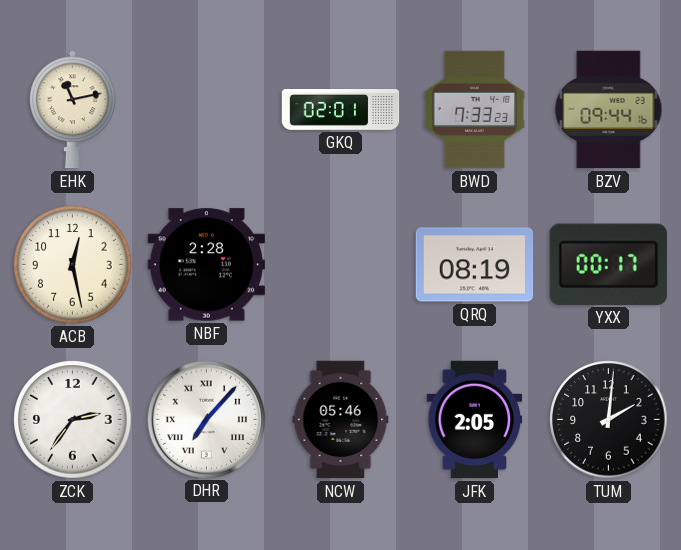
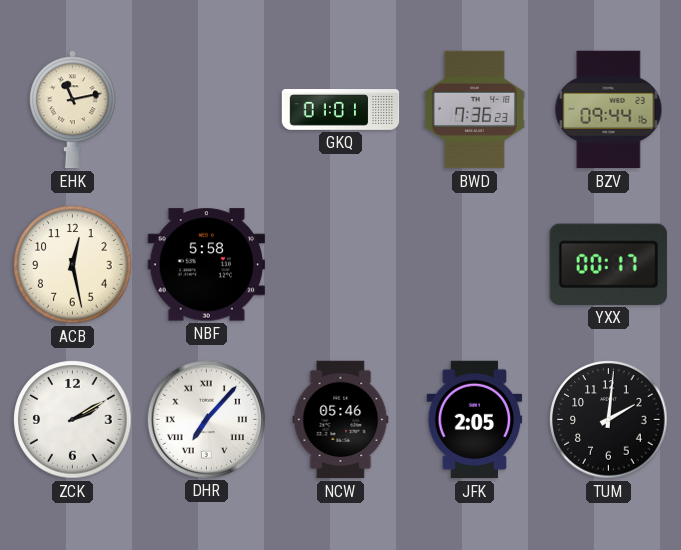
GKQ: 02:01 -> 01:01
BWD: 7:33 -> 7:36
NBF: 2:28 -> 5:58
QRQ: 08:19 -> none
ZCK: 2:36 -> 2:10
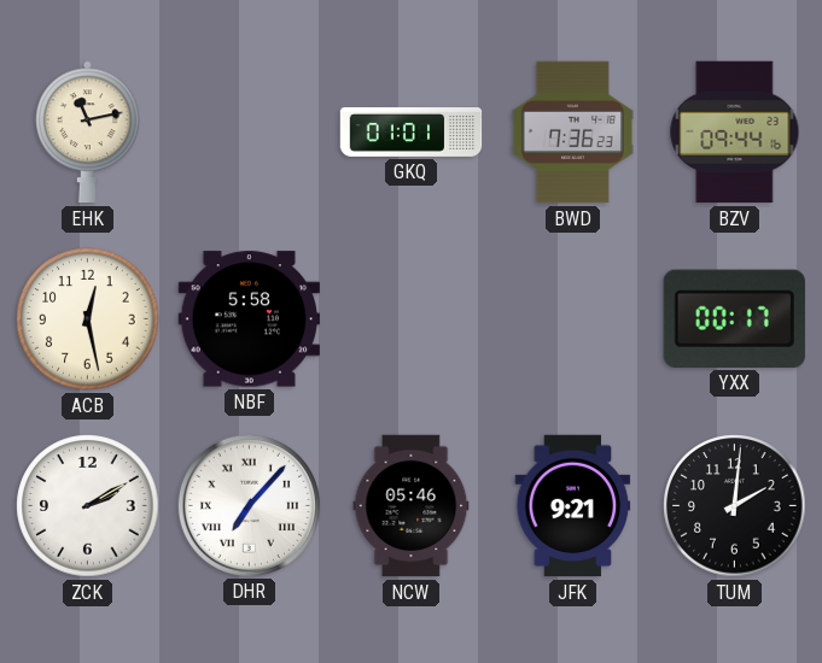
JFK: 2:05 -> 9:21
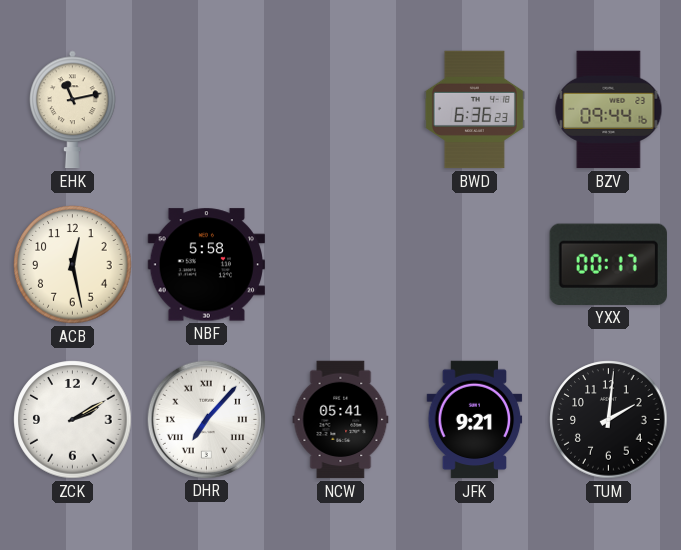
GKQ: 01:01 -> none
BWD: 7:36 -> 6:36
NCW: 05:46 -> 05:41
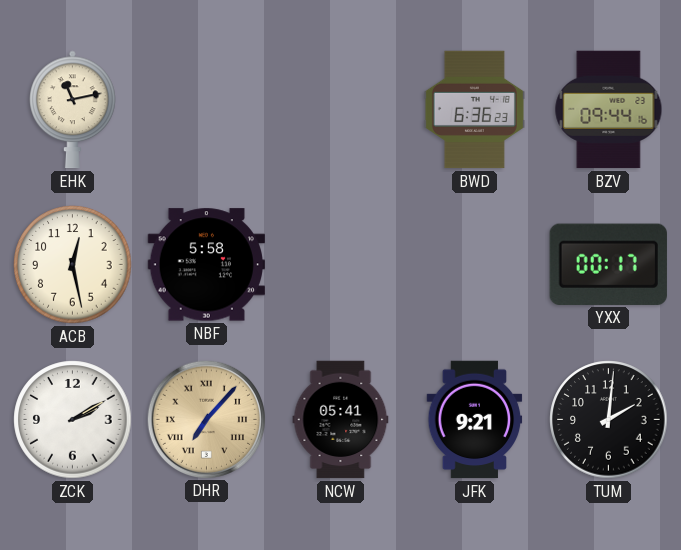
DHR dial: white -> champagne
